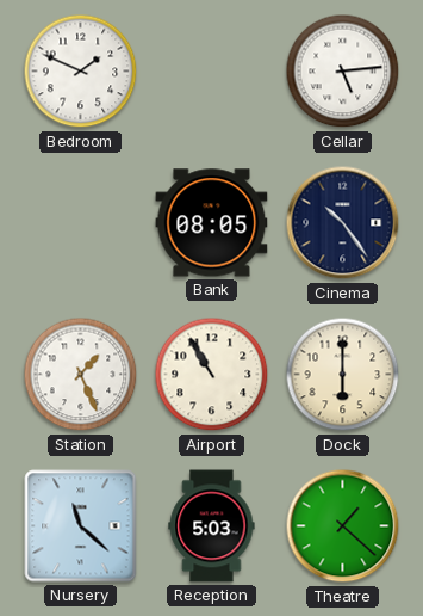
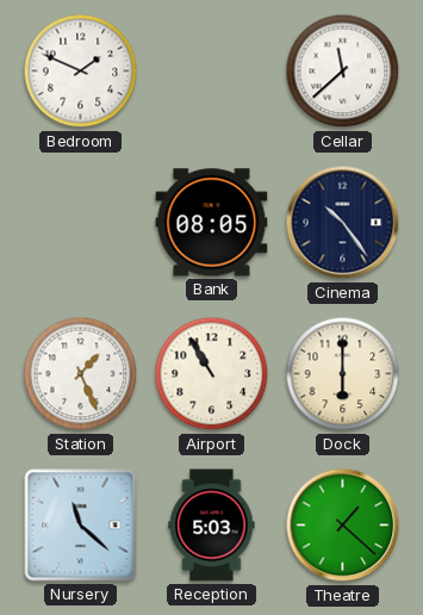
Cellar: 5:14 -> 11:38
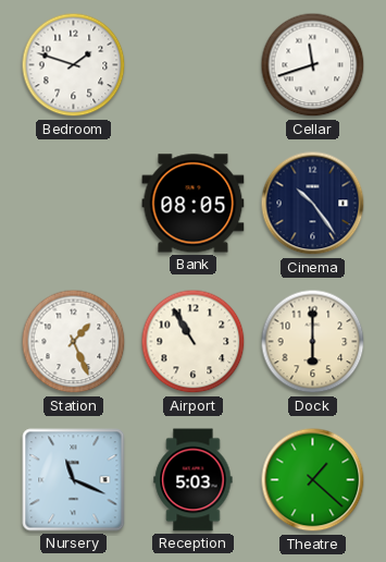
Bedroom: 1:49 -> 1:48
Cellar: 11:38 -> 11:42
Nursery: 11:22 -> 11:19
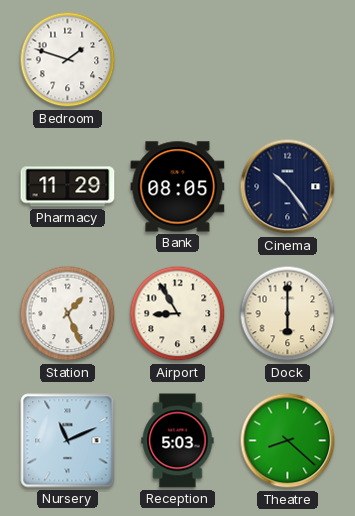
Cellar: 11:42 -> none
Pharmacy: none -> 11:29
Airport: 10:55 -> 8:55
Nursery: 11:19 -> 11:11
Theatre: 1:22 -> 8:22
